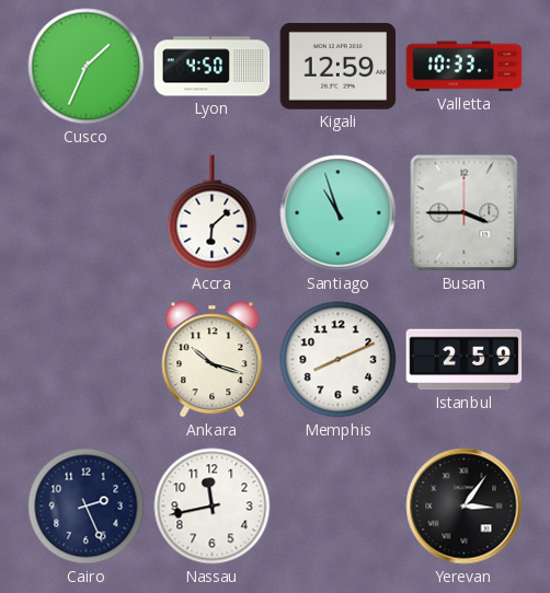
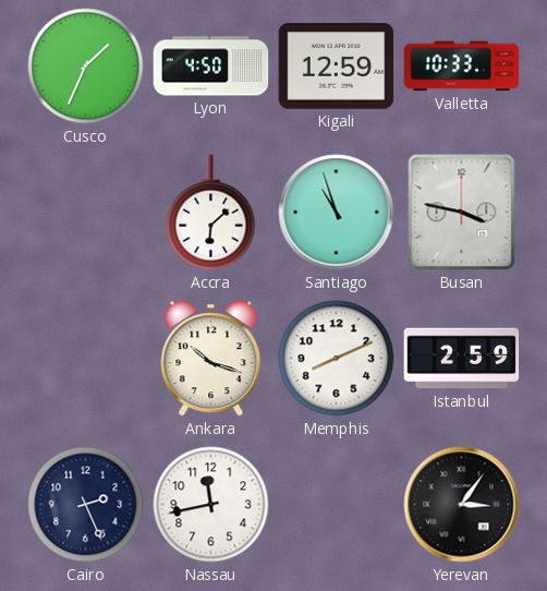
Busan: 3:45 -> 3:47
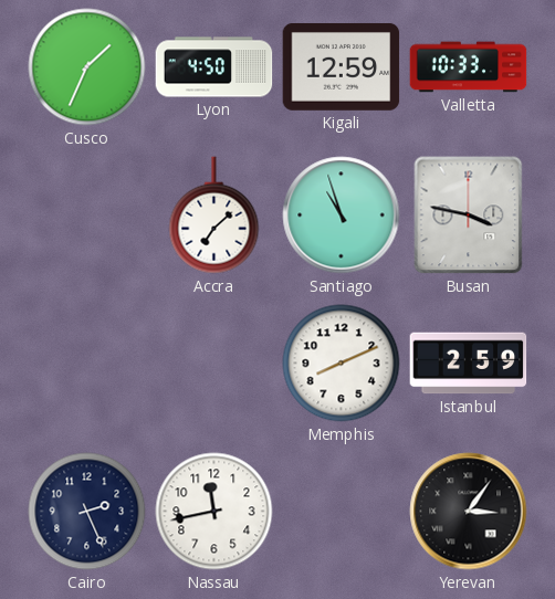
Accra: 6:08 -> 7:08
Ankara: 10:18 -> none
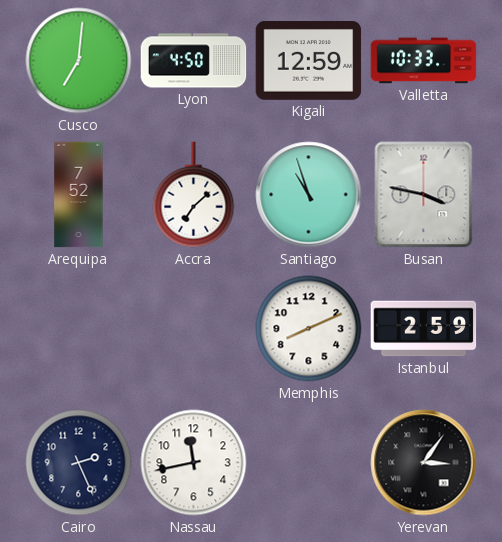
Cusco: 1:34 -> 7:01
Arequipa: none -> 7:52
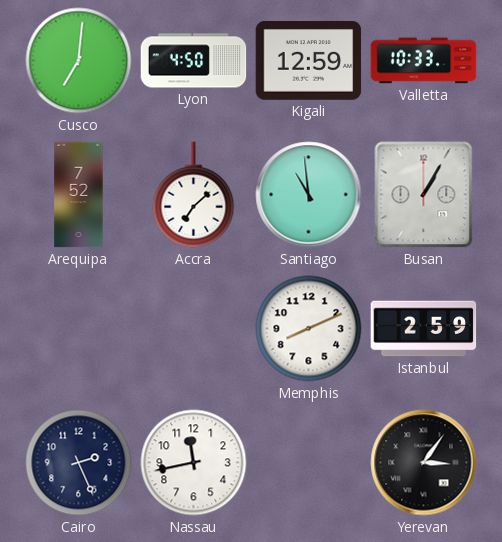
Santiago: 10:57 -> 10:59
Busan: 3:47 -> 1:05
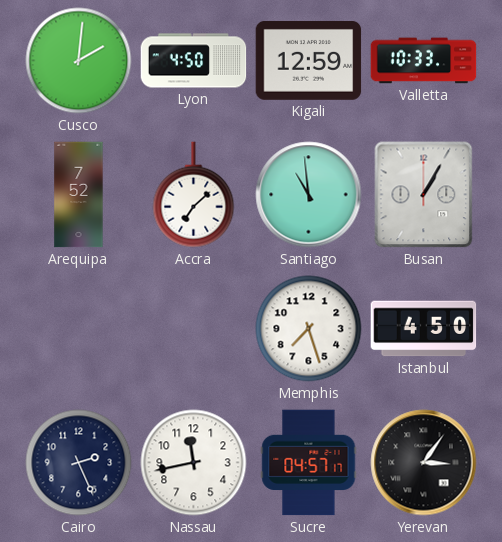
Cusco: 7:01 -> 2:01
Memphis: 8:11 -> 7:27
Istanbul: 2:59 -> 4:50
Sucre: none -> 04:57
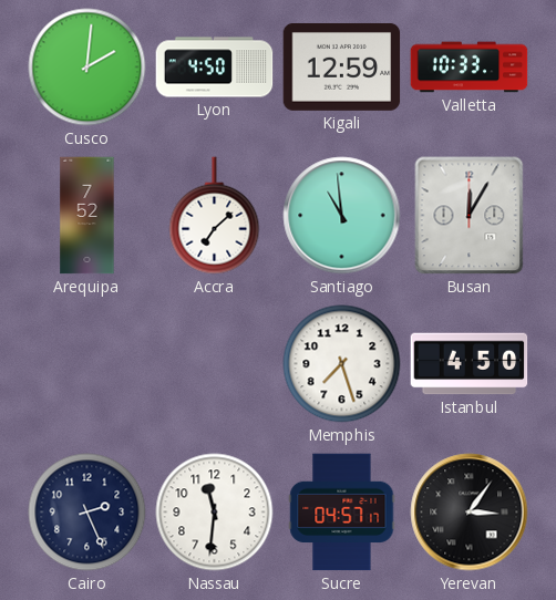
Busan: 1:05 -> 12:05
Nassau: 11:43 -> 11:31
